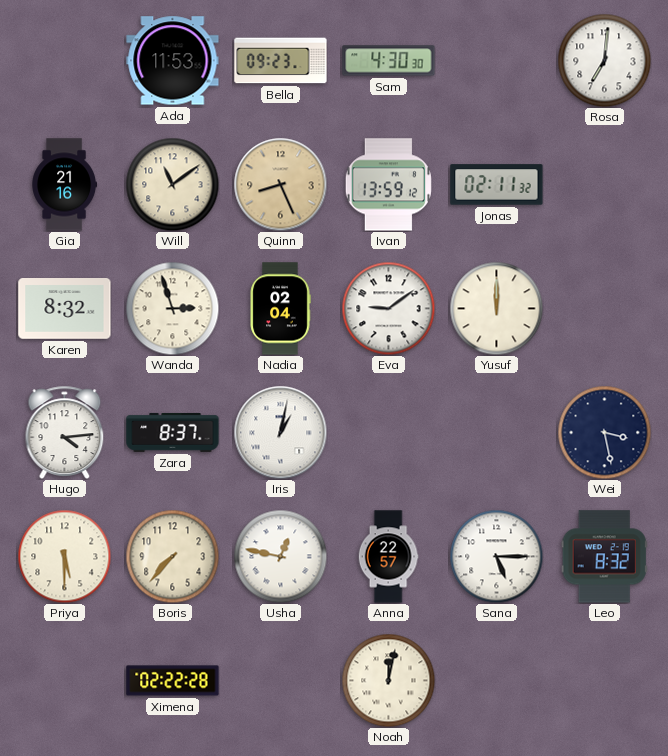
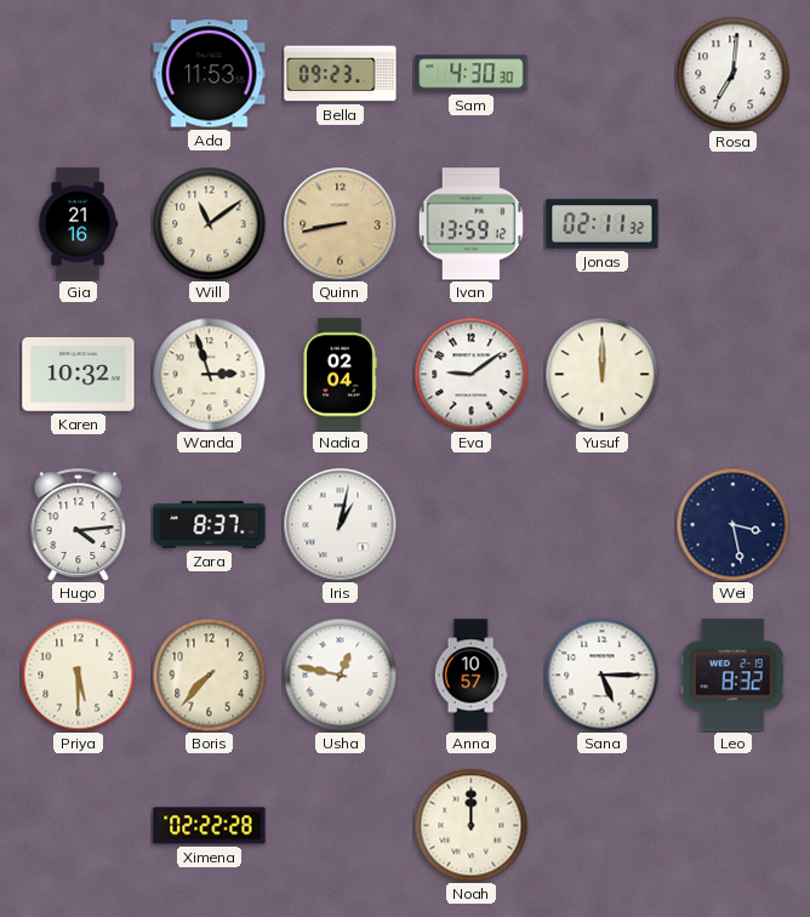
Quinn: 8:26 -> 8:43
Karen: 8:32 -> 10:32
Anna: 22:57 -> 10:57
Noah: 12:02 -> 12:00
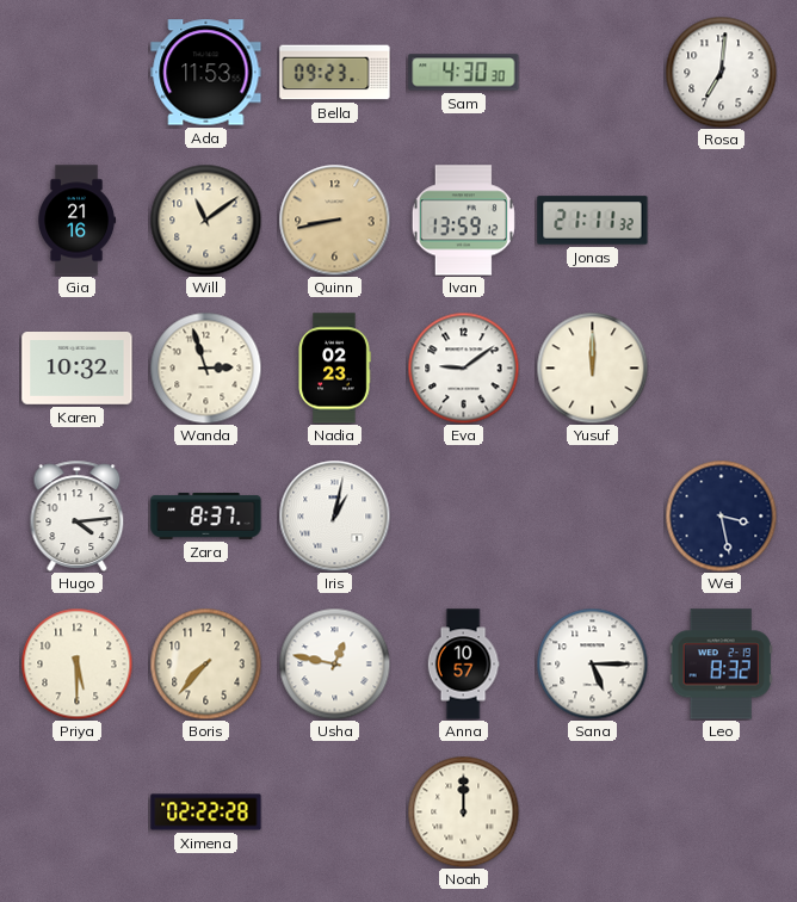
Jonas: 02:11 -> 21:11
Nadia: 02:04 -> 02:23
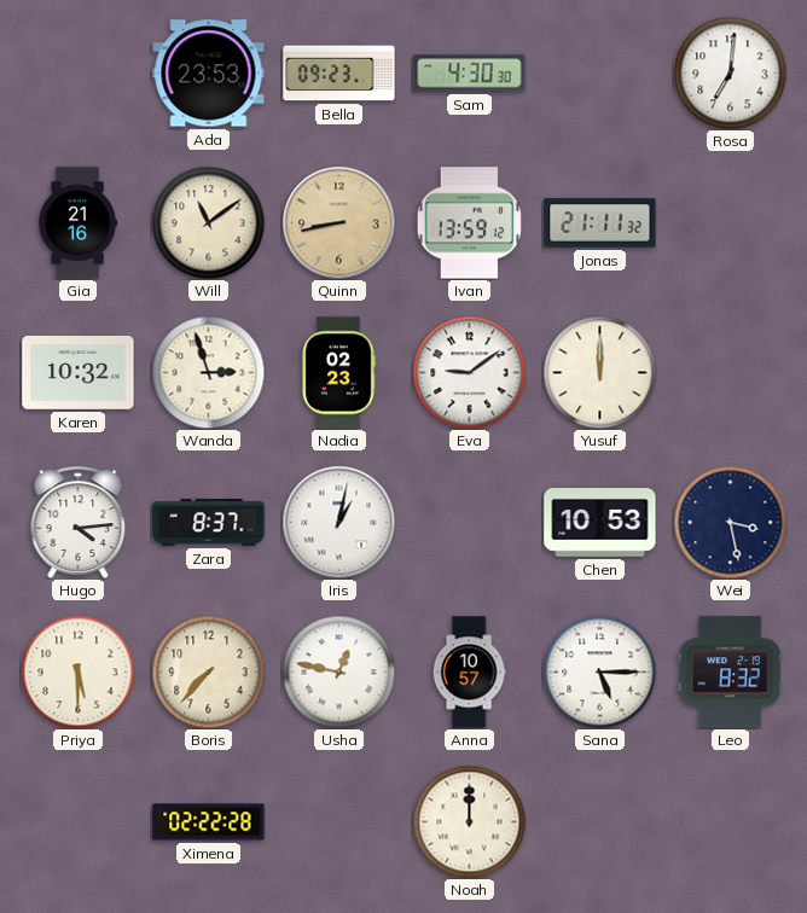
Ada: 11:53 -> 23:53
Chen: none -> 10:53
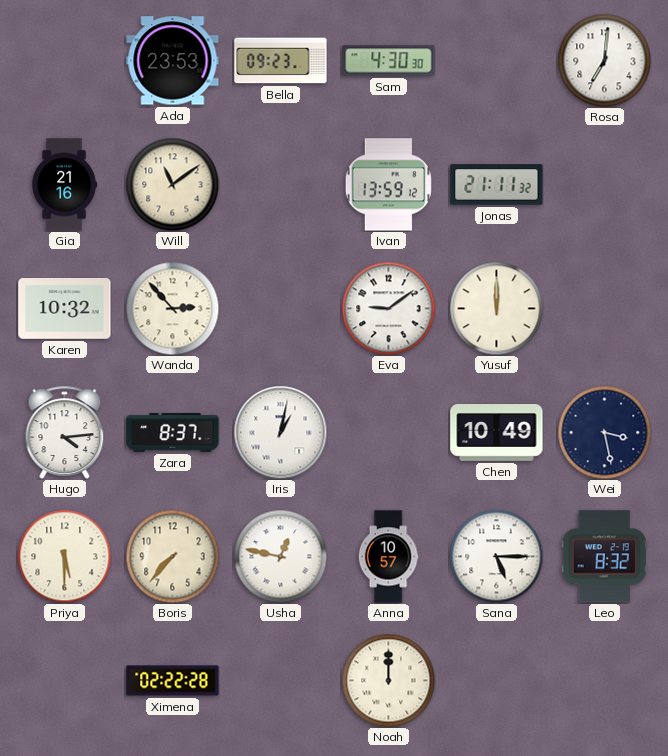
Quinn: 8:43 -> none
Wanda: 2:57 -> 2:53
Nadia: 02:23 -> none
Chen: 10:53 -> 10:49
